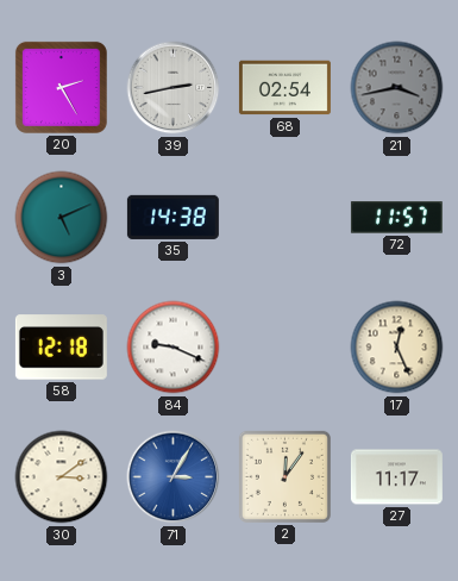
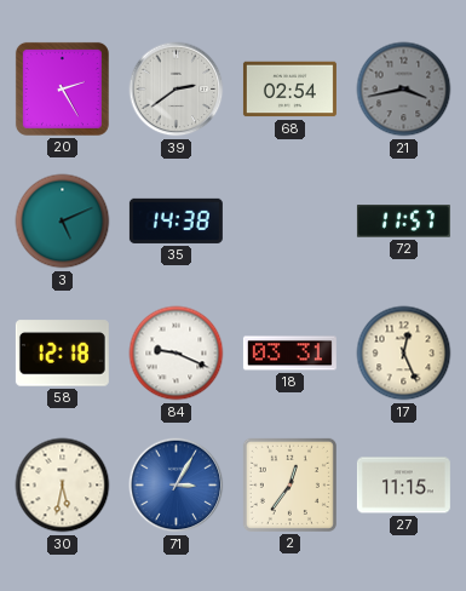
39: 2:43 -> 2:39
18: none -> 03:31
30: 3:09 -> 5:32
2: 12:06 -> 12:36
27: 11:17 -> 11:15
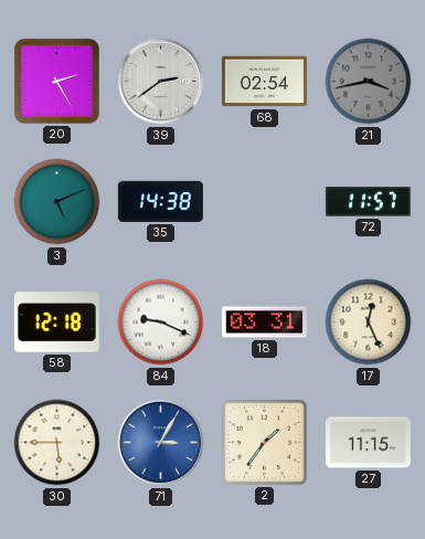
30: 5:32 -> 5:45
2: 12:36 -> 1:36
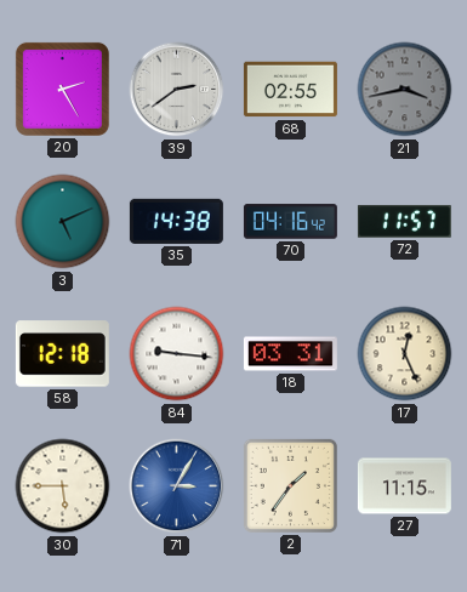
68: 02:54 -> 02:55
70: none -> 04:16
84: 9:19 -> 9:16
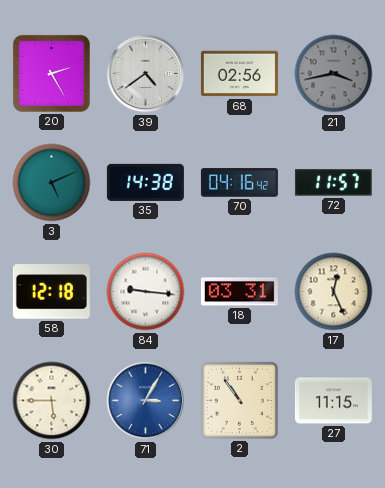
39: 2:39 -> 4:39
68: 02:55 -> 02:56
2: 1:36 -> 10:54
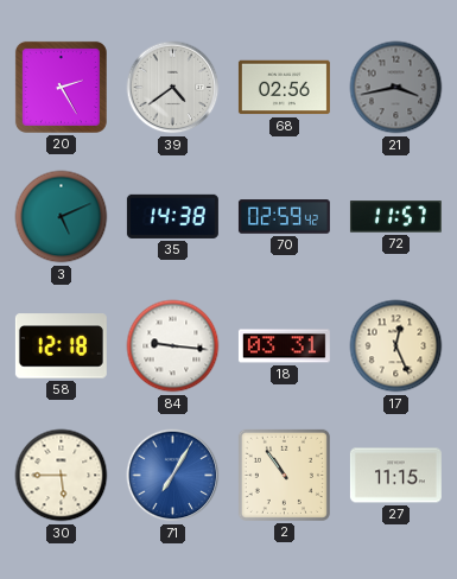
70: 04:16 -> 02:59
71: 3:05 -> 7:05
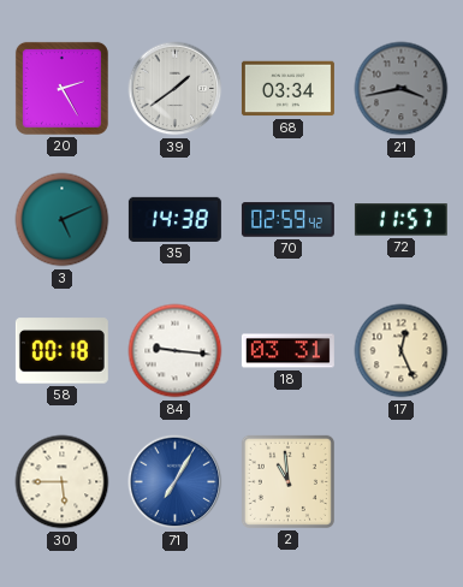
39: 4:39 -> 1:39
68: 02:56 -> 03:34
58: 12:18 -> 00:18
2: 10:54 -> 10:59
27: 11:15 -> none
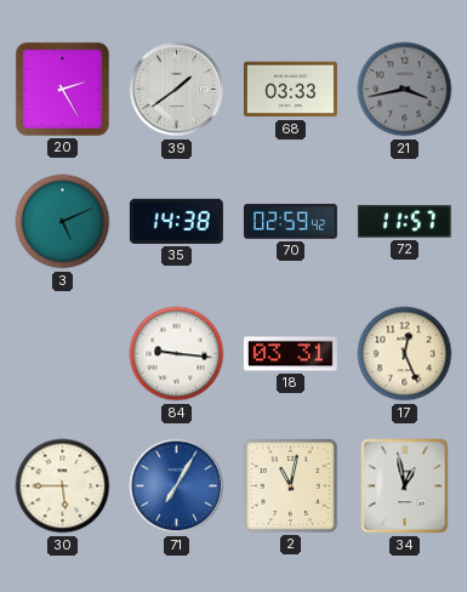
68: 03:34 -> 03:33
58: 00:18 -> none
2: 10:59 -> 11:02
34: none -> 12:58
